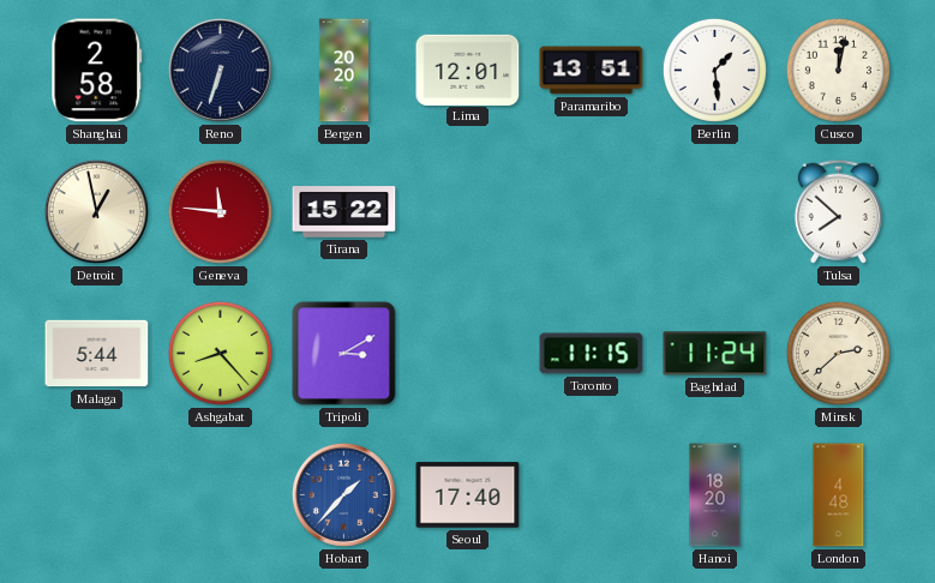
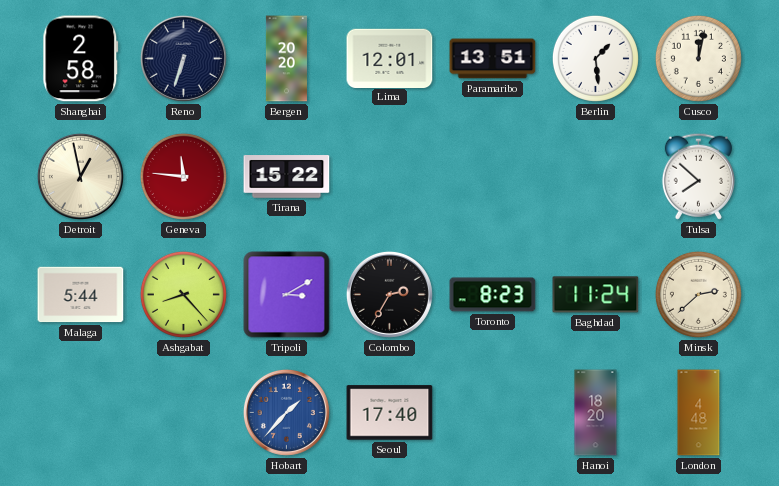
Colombo: none -> 2:35
Toronto: 11:15 -> 8:23
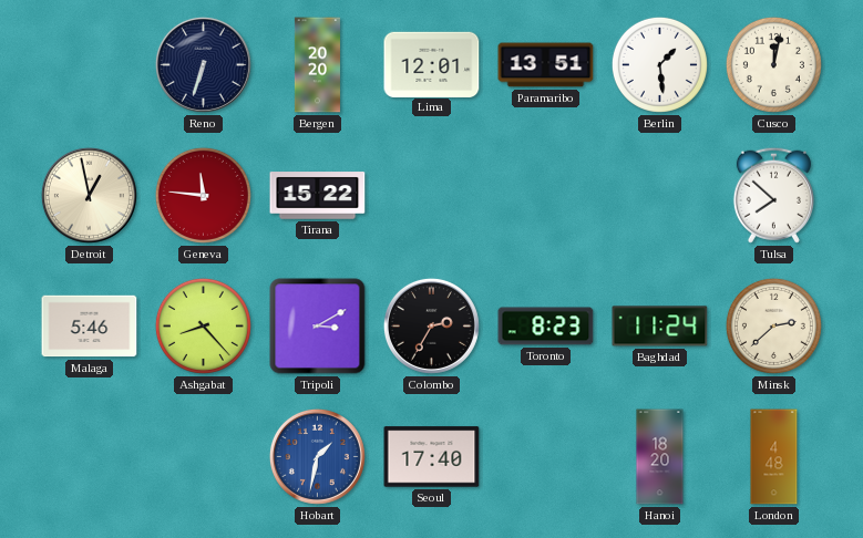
Shanghai: 2:58 -> none
Malaga: 5:44 -> 5:46
Hobart: 1:37 -> 1:32
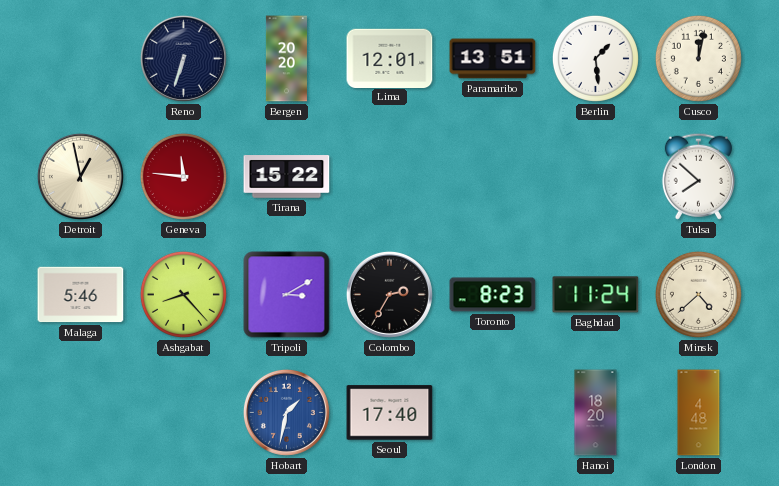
Minsk: 2:38 -> 4:38
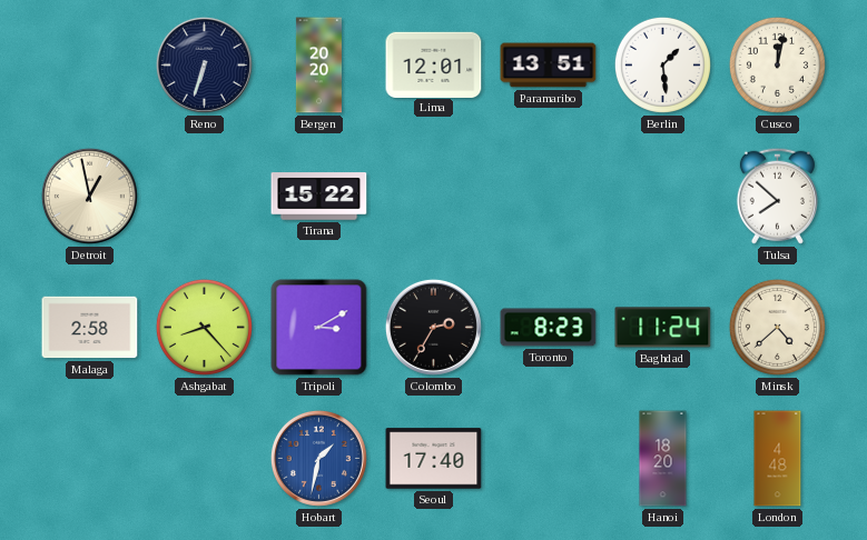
Geneva: 11:46 -> none
Malaga: 5:46 -> 2:58
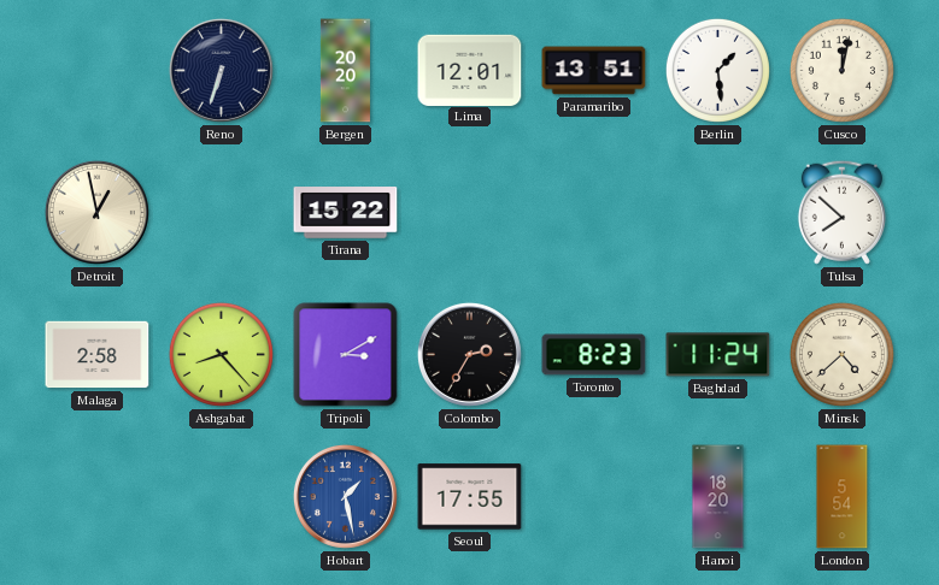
Hobart: 1:32 -> 1:28
Seoul: 17:40 -> 17:55
London: 4:48 -> 5:54
